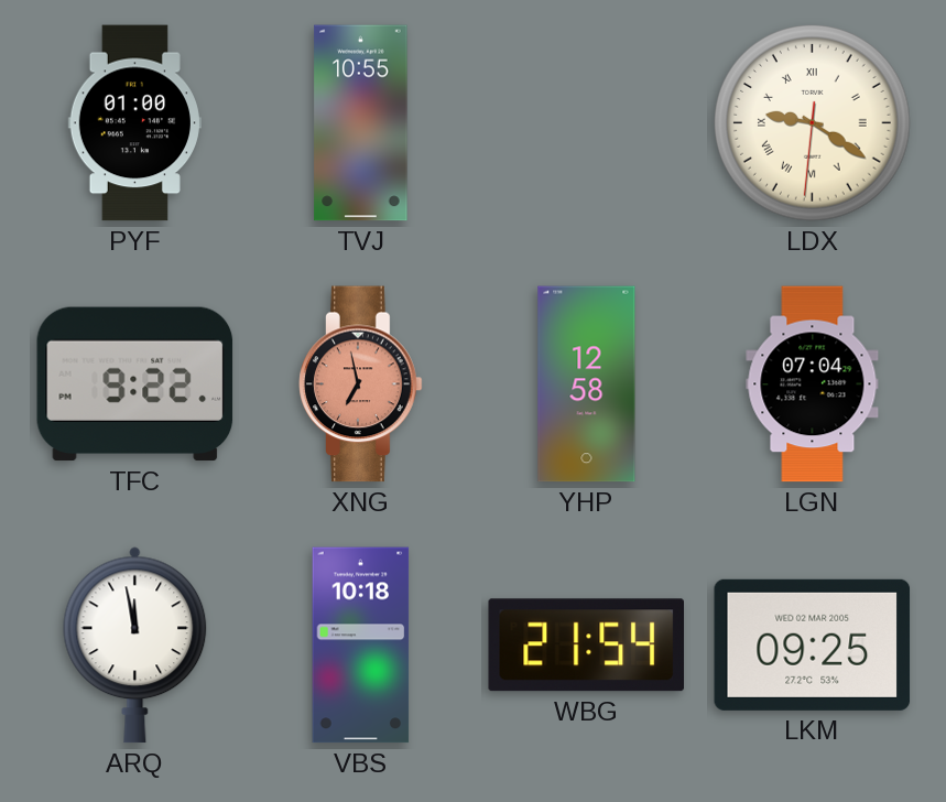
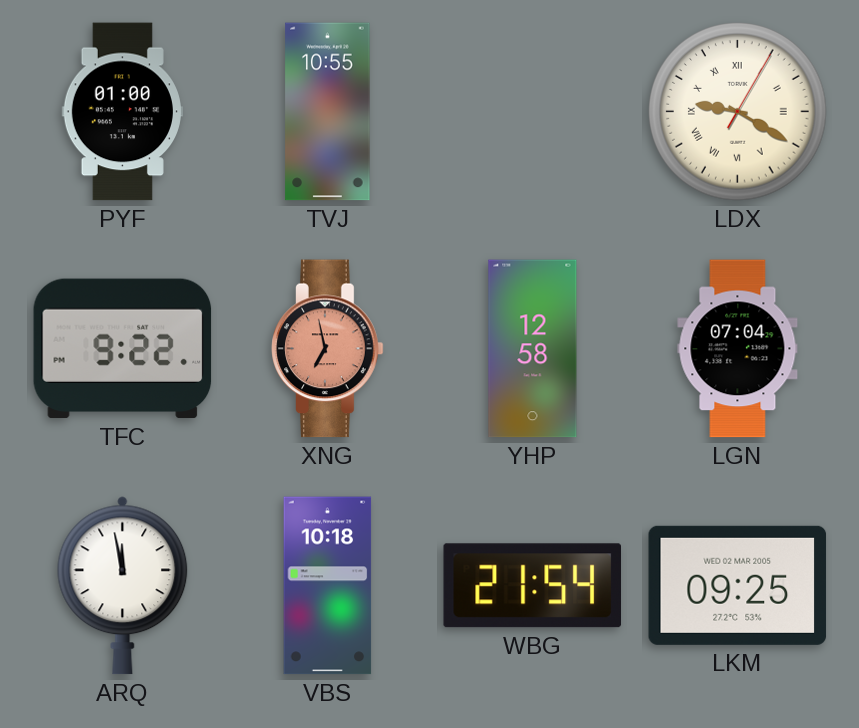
LDX: 9:20:31 -> 9:20:05
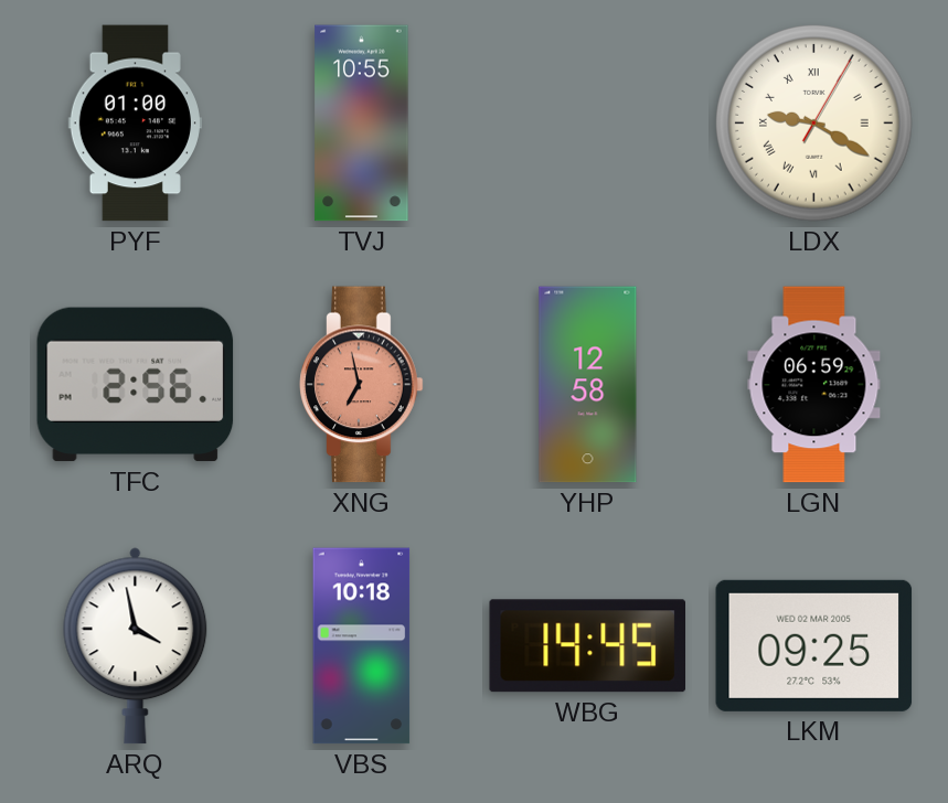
TFC: 9:22 -> 2:56
LGN: 07:04 -> 06:59
ARQ: 11:58 -> 3:58
WBG: 21:54 -> 14:45
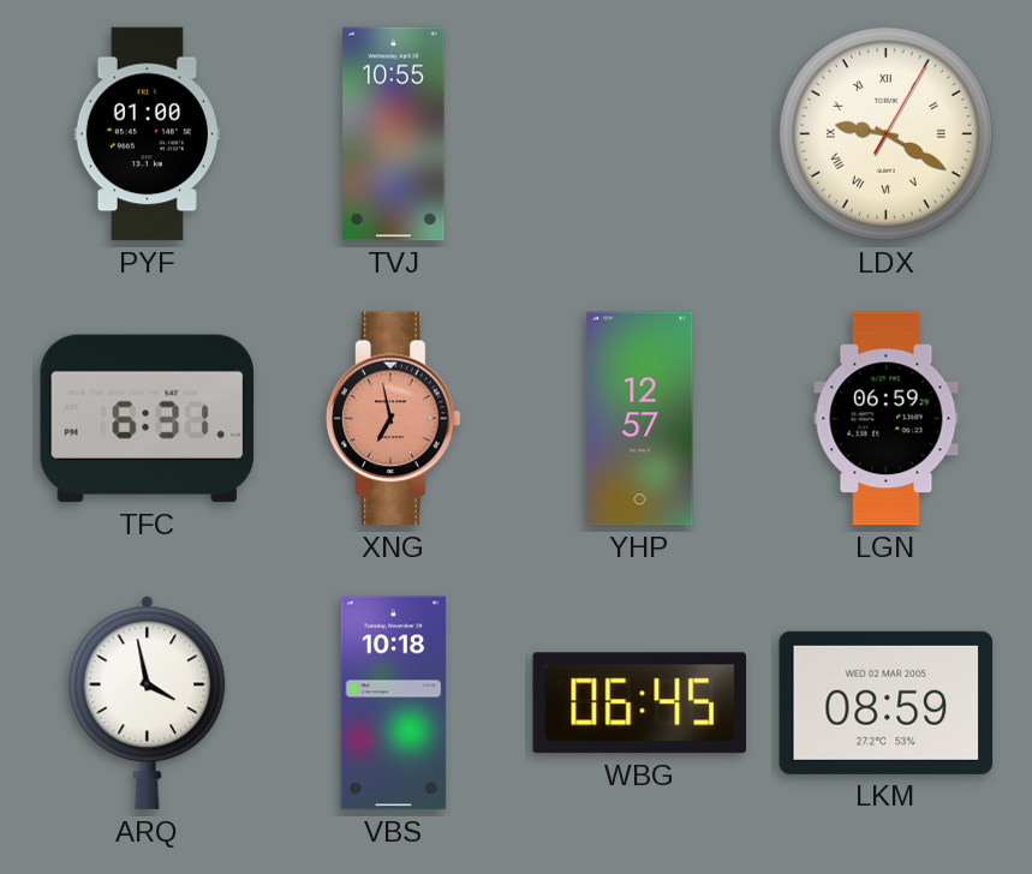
TFC: 2:56 -> 6:31
YHP: 12:58 -> 12:57
WBG: 14:45 -> 06:45
LKM: 09:25 -> 08:59
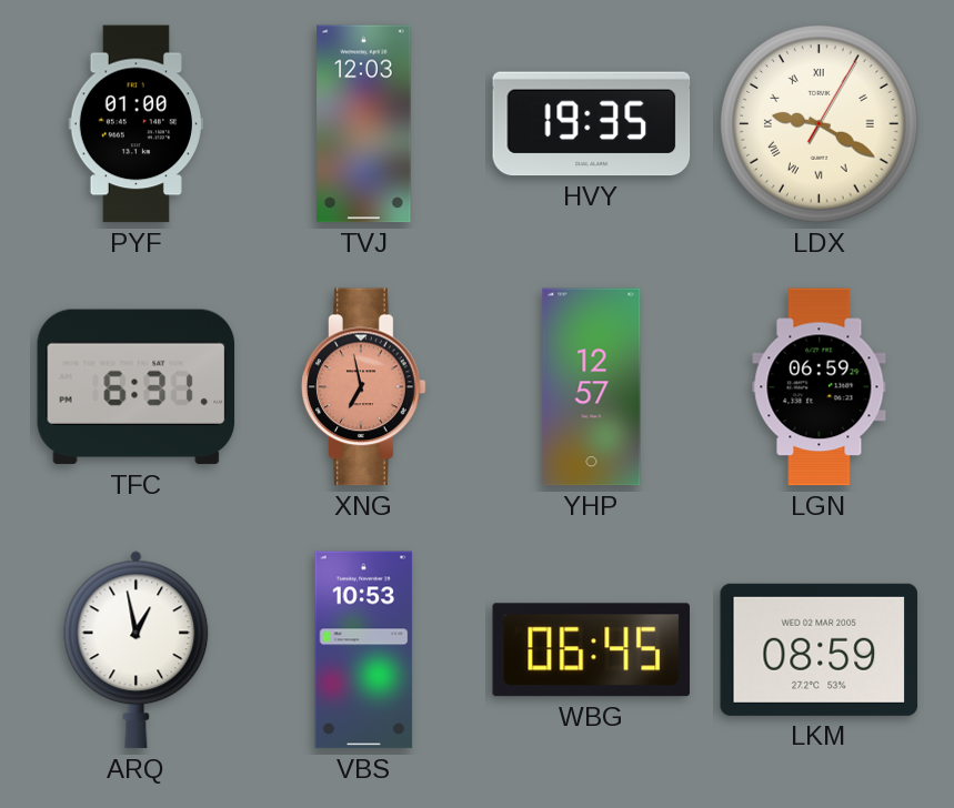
TVJ: 10:55 -> 12:03
HVY: none -> 19:35
ARQ: 3:58 -> 12:58
VBS: 10:18 -> 10:53
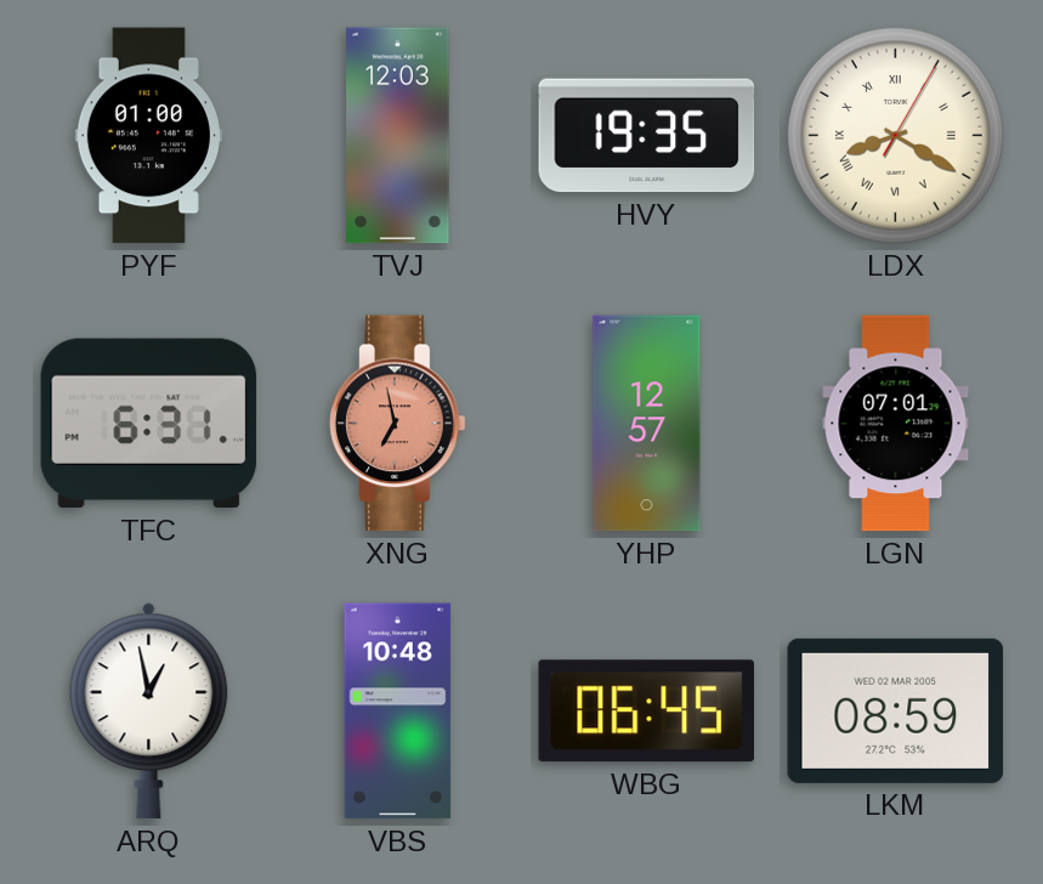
LDX: 9:20 -> 8:20
LGN: 06:59 -> 07:01
VBS: 10:53 -> 10:48
